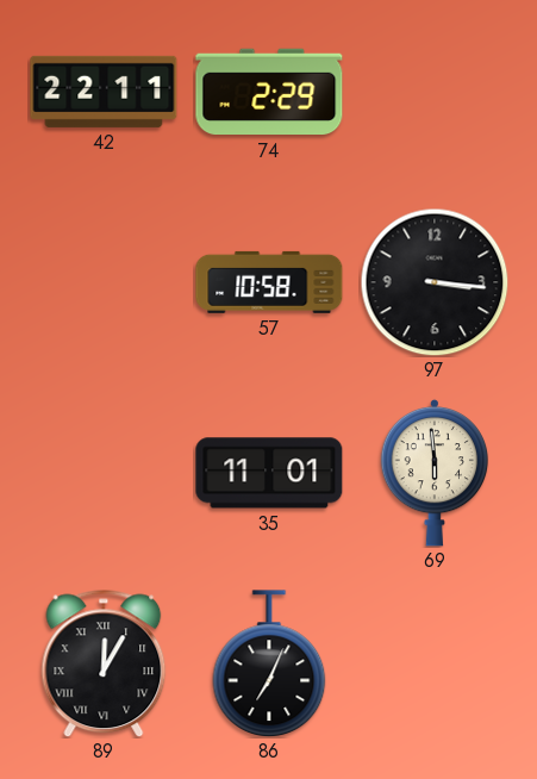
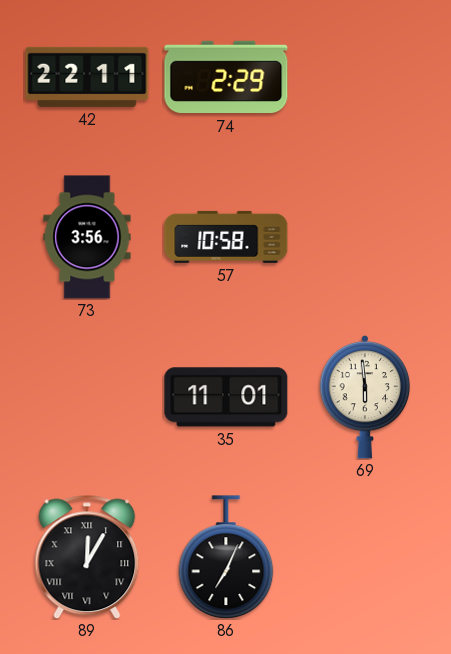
73: none -> 3:56
97: 3:16 -> none
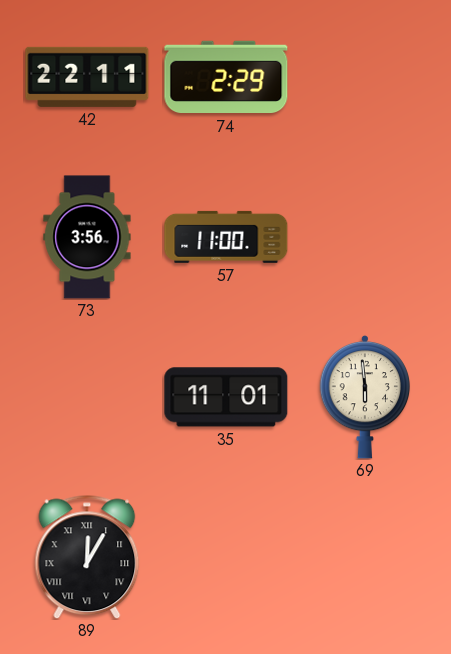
57: 10:58 -> 11:00
86: 7:04 -> none
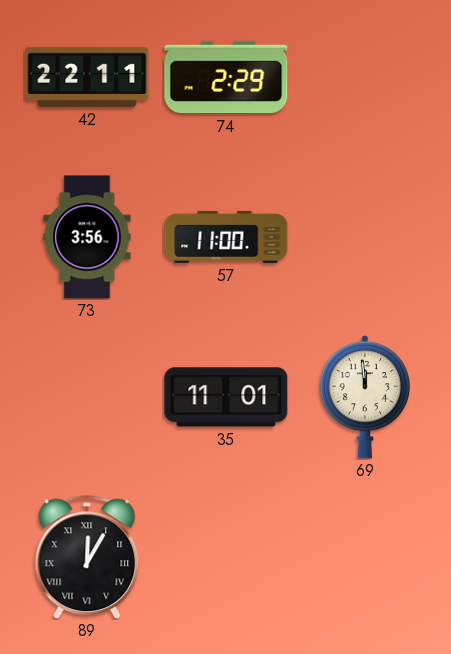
69: 5:59 -> 11:59
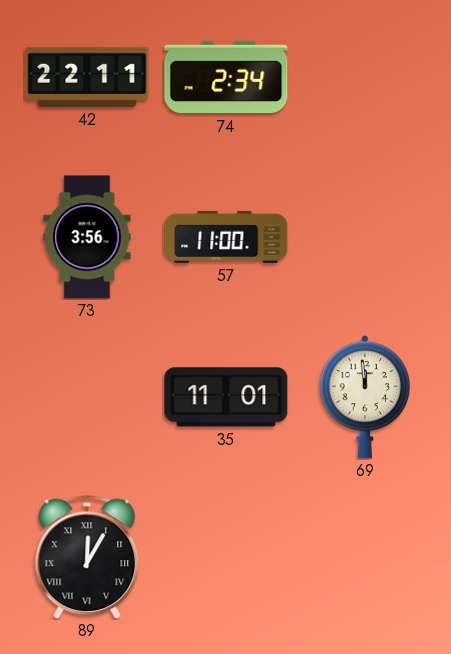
74: 2:29 -> 2:34
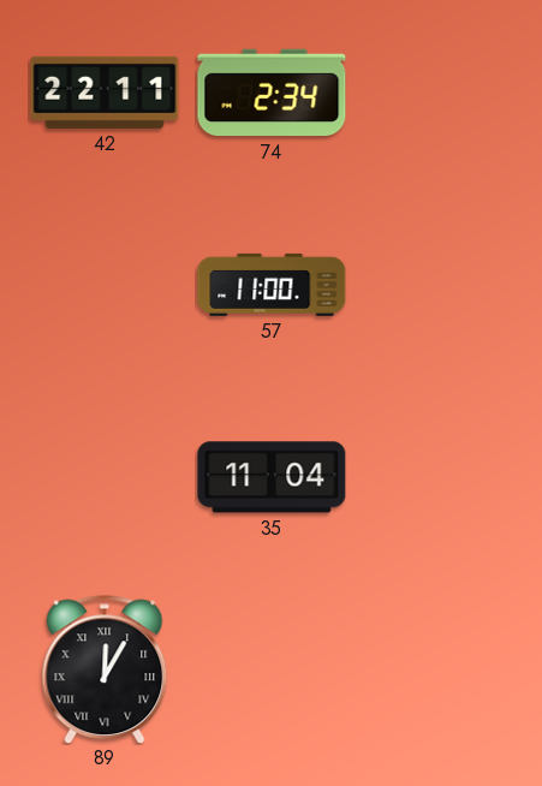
73: 3:56 -> none
35: 11:01 -> 11:04
69: 11:59 -> none
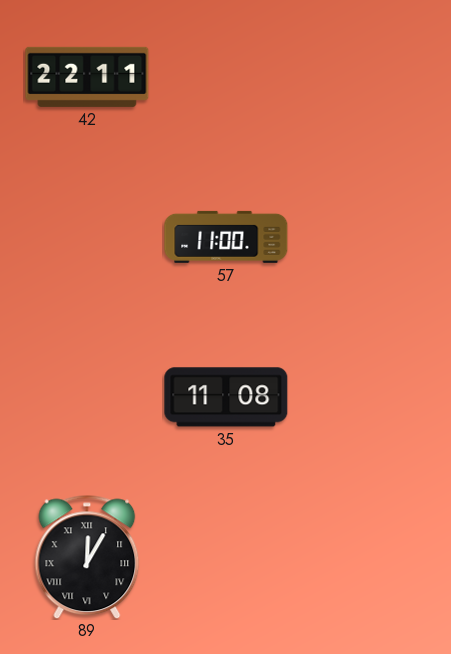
74: 2:34 -> none
35: 11:04 -> 11:08
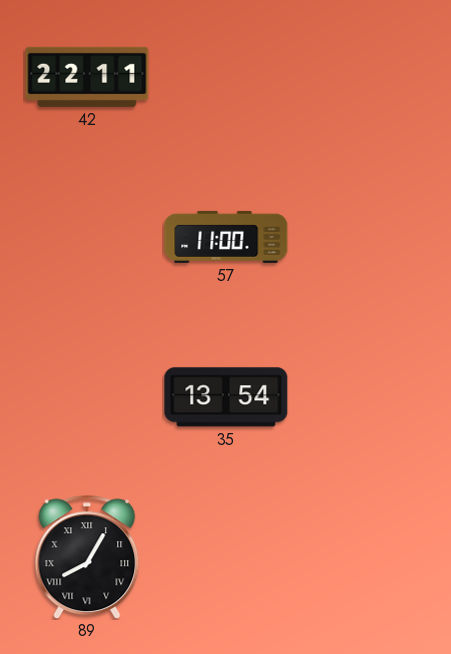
35: 11:08 -> 13:54
89: 12:05 -> 8:05
